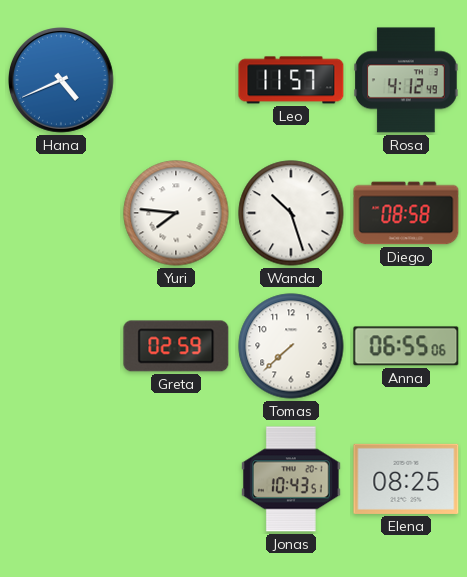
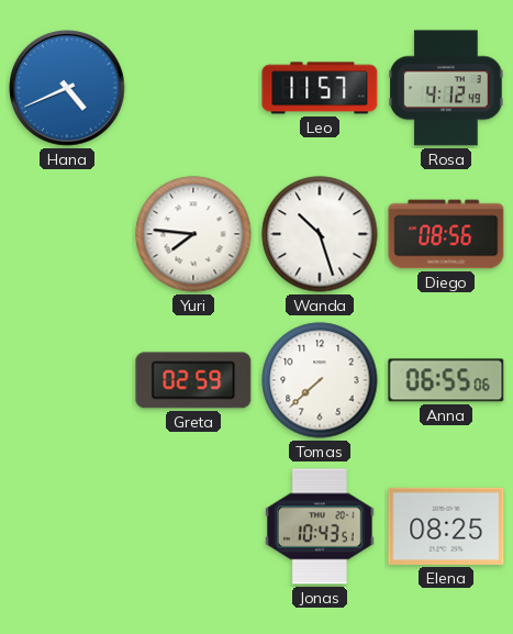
Diego: 08:58 -> 08:56
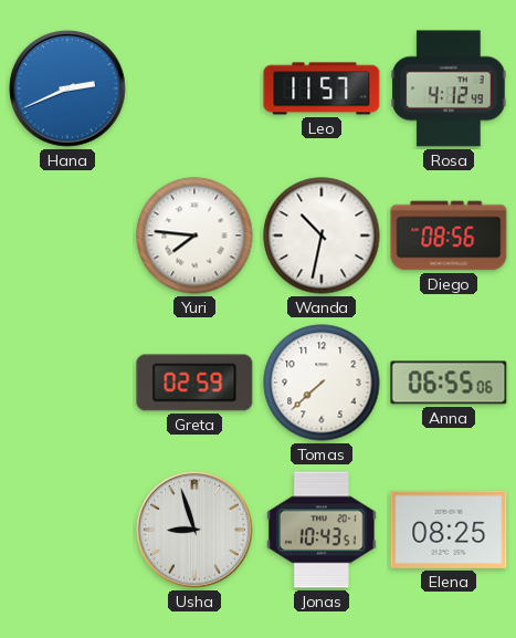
Hana: 4:41 -> 2:41
Wanda: 10:27 -> 10:32
Usha: none -> 8:57
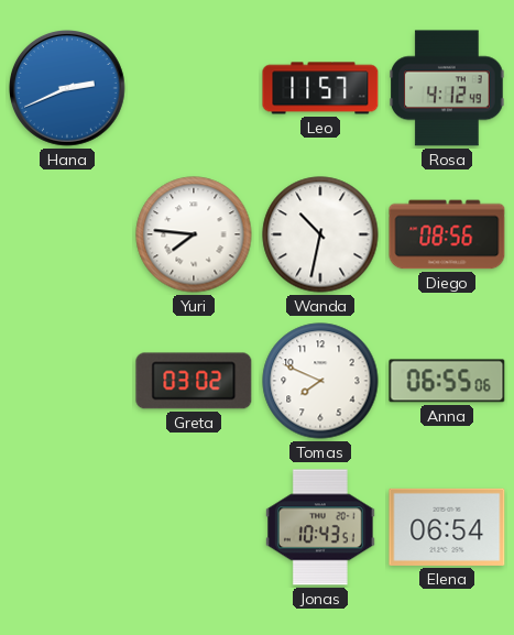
Greta: 02:59 -> 03:02
Tomas: 7:38 -> 7:49
Usha: 8:57 -> none
Elena: 08:25 -> 06:54
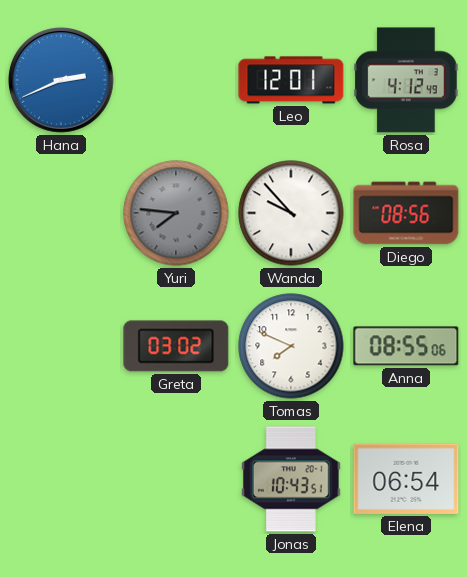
Leo: 11:57 -> 12:01
Yuri dial: white -> grey
Wanda: 10:32 -> 9:53
Anna: 06:55 -> 08:55
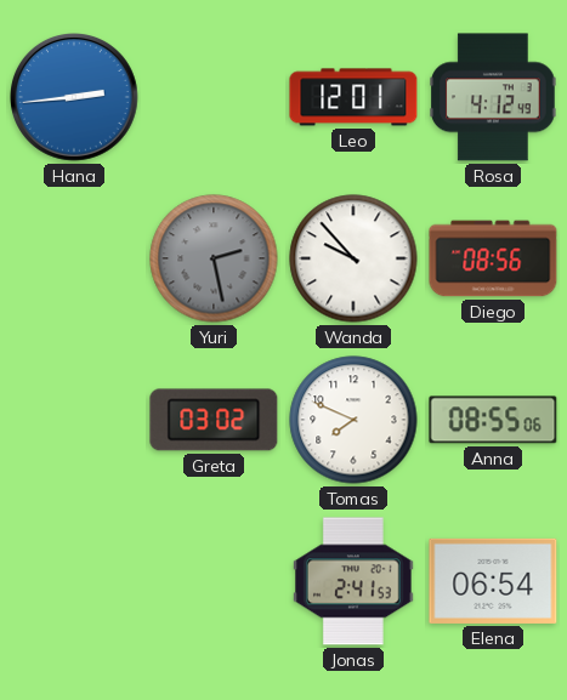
Hana: 2:41 -> 2:44
Yuri: 7:46 -> 2:28
Jonas: 10:43 -> 2:41
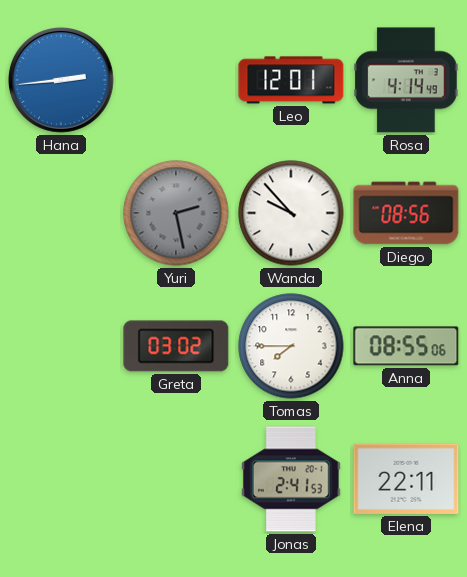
Rosa: 4:12 -> 4:14
Tomas: 7:49 -> 7:45
Elena: 06:54 -> 22:11
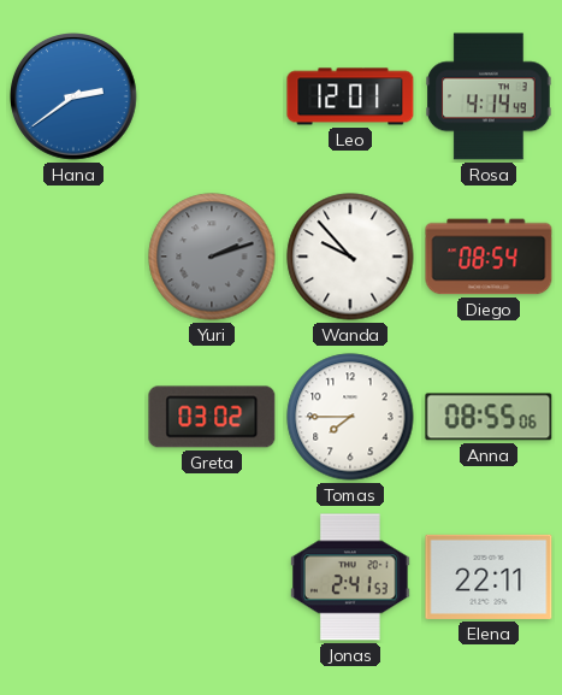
Hana: 2:44 -> 2:39
Yuri: 2:28 -> 2:12
Diego: 08:56 -> 08:54
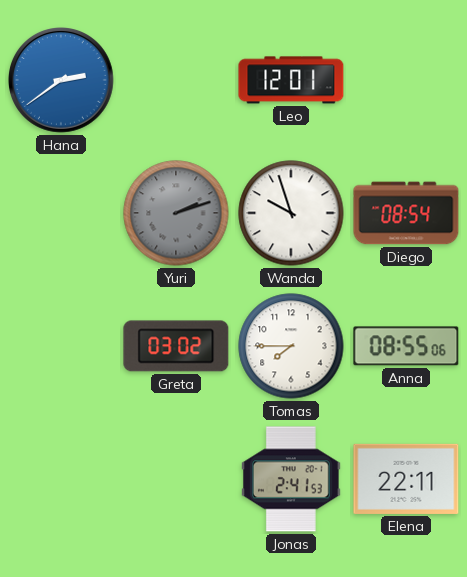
Rosa: 4:14 -> none
Wanda: 9:53 -> 9:57
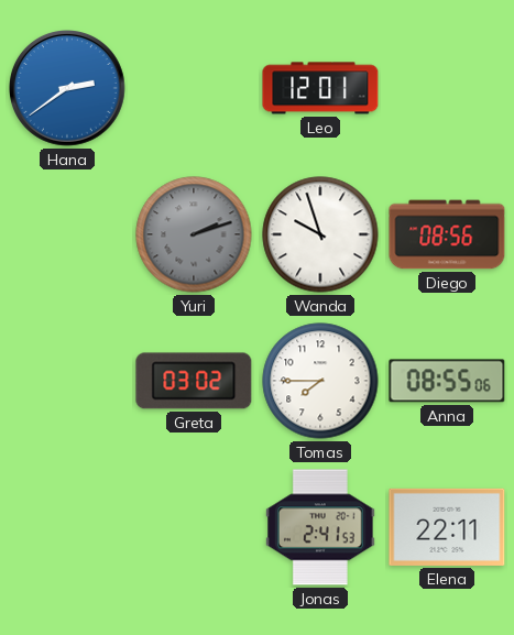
Diego: 08:54 -> 08:56
